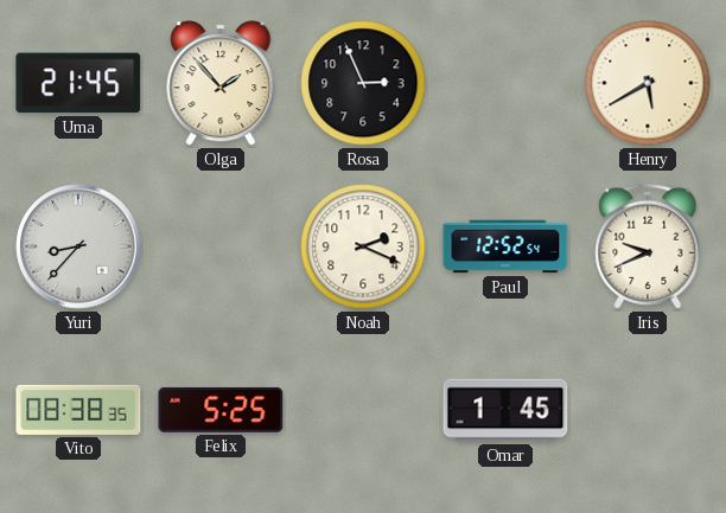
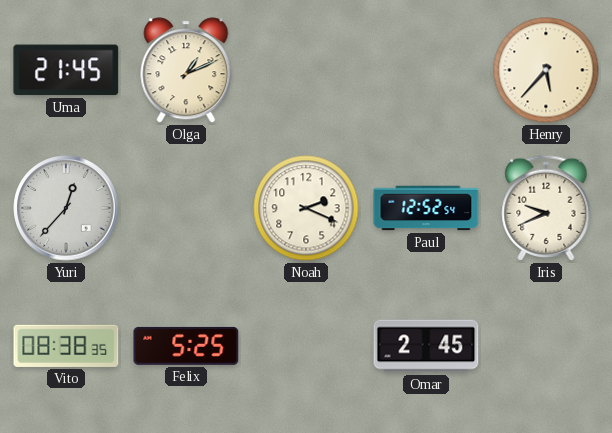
Olga: 1:53 -> 1:11
Rosa: 2:56 -> none
Henry: 5:40 -> 5:37
Yuri: 8:37 -> 12:37
Omar: 1:45 -> 2:45
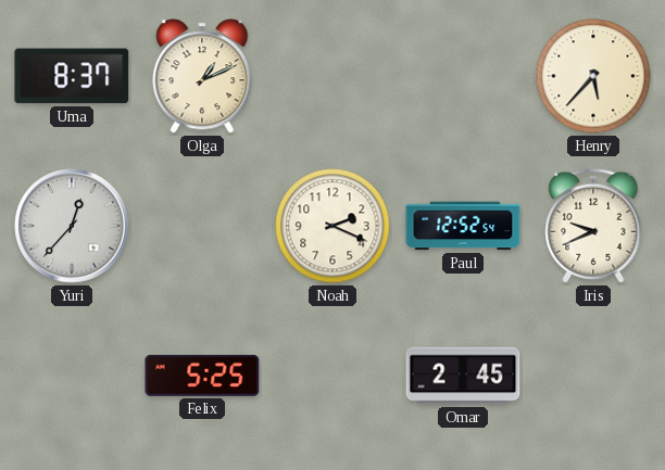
Uma: 21:45 -> 8:37
Vito: 08:38 -> none
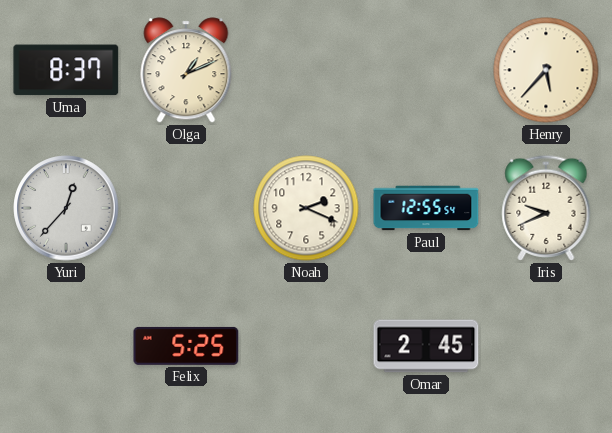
Paul: 12:52 -> 12:55
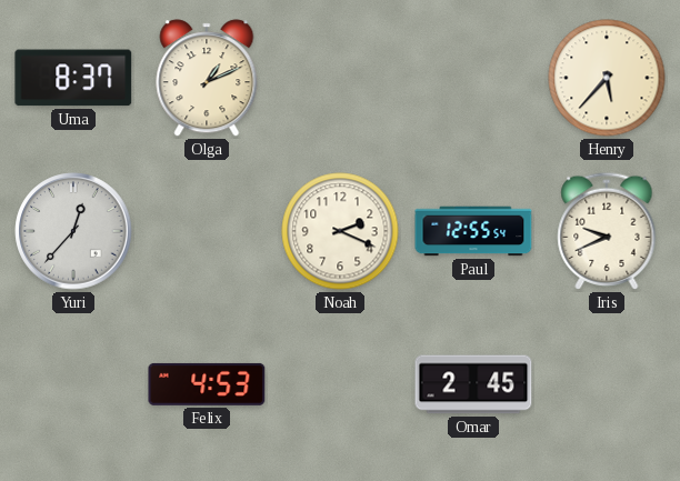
Felix: 5:25 -> 4:53
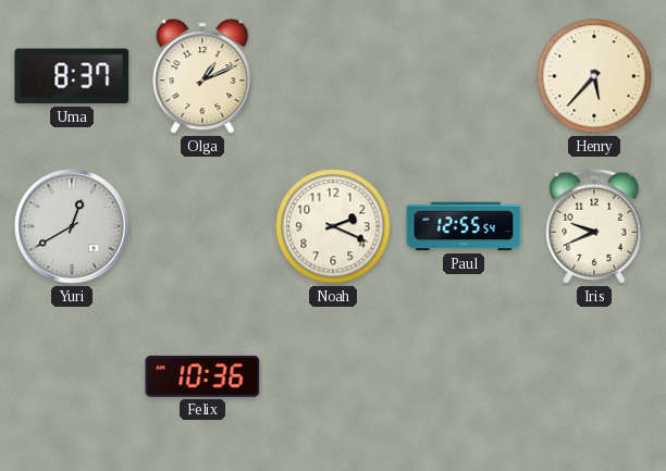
Yuri: 12:37 -> 12:40
Felix: 4:53 -> 10:36
Omar: 2:45 -> none
